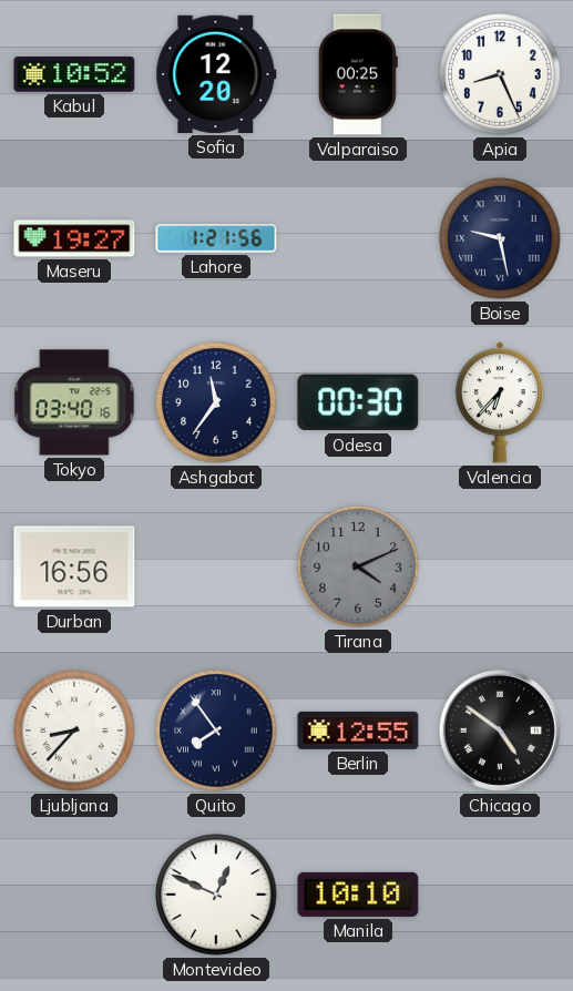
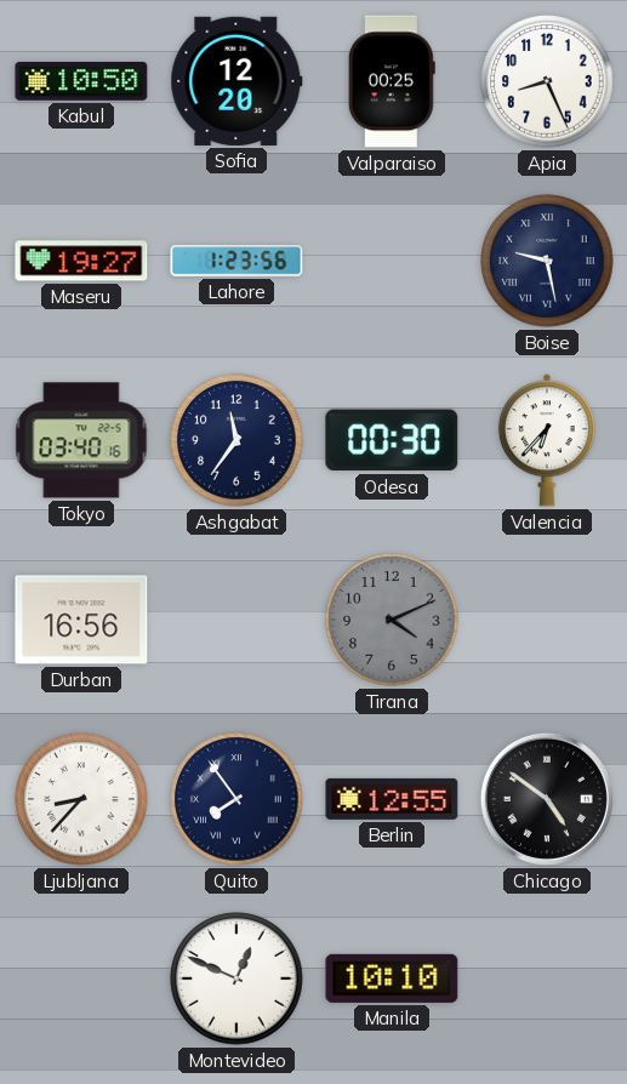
Kabul: 10:52 -> 10:50
Lahore: 1:21 -> 1:23
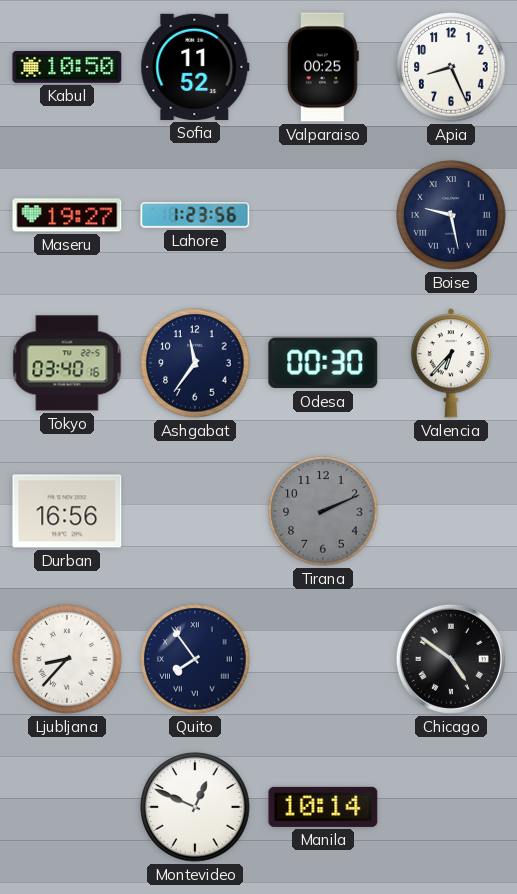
Sofia: 12:20 -> 11:52
Tirana: 4:11 -> 2:11
Berlin: 12:55 -> none
Manila: 10:10 -> 10:14
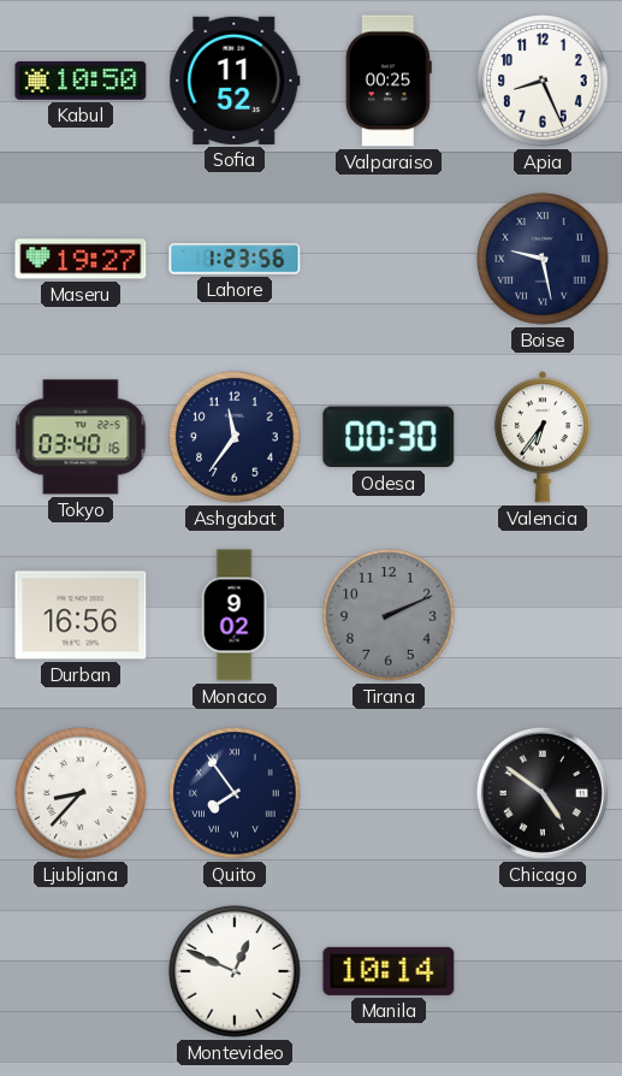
Valencia: 6:37 -> 6:36
Monaco: none -> 9:02
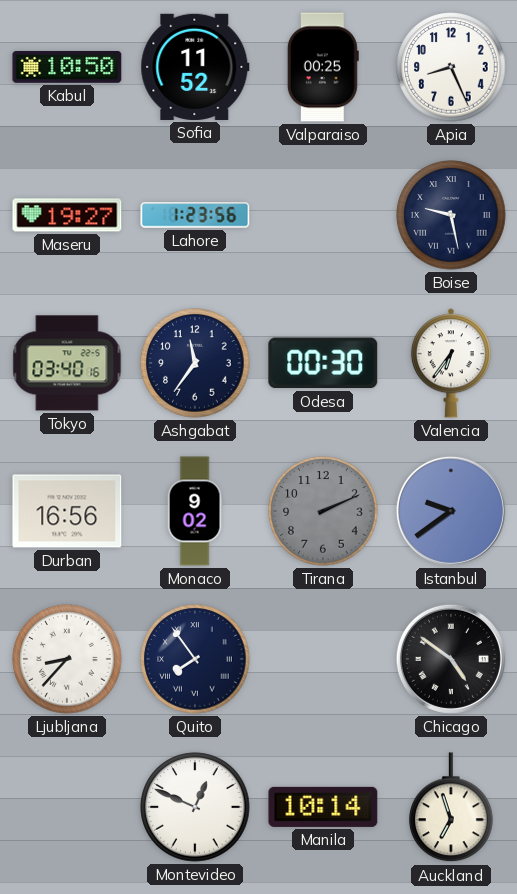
Istanbul: none -> 9:39
Auckland: none -> 6:57
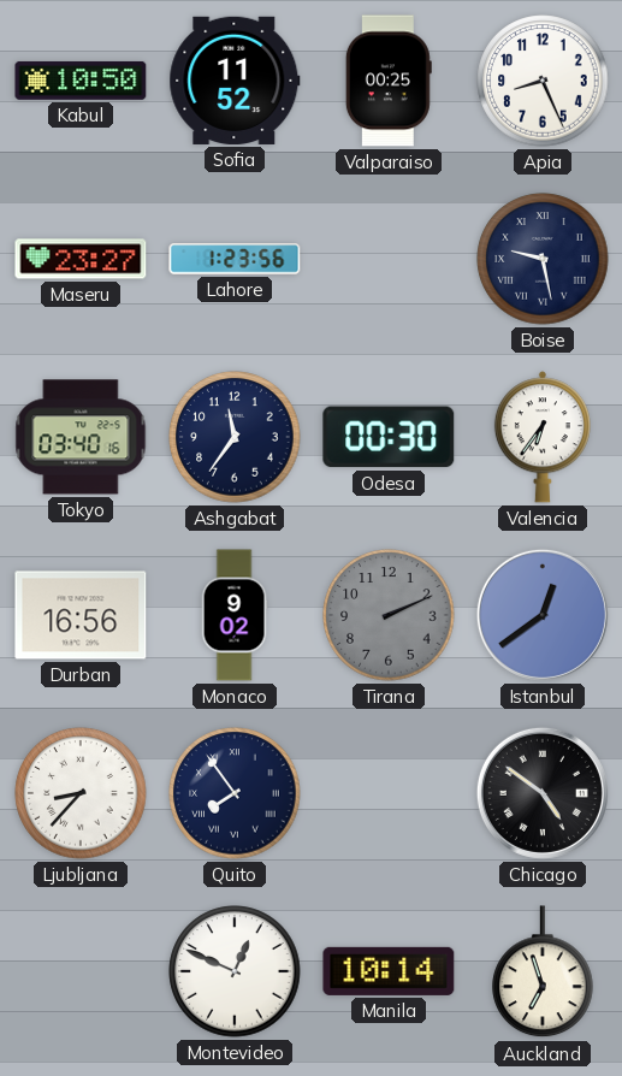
Maseru: 19:27 -> 23:27
Istanbul: 9:39 -> 12:39
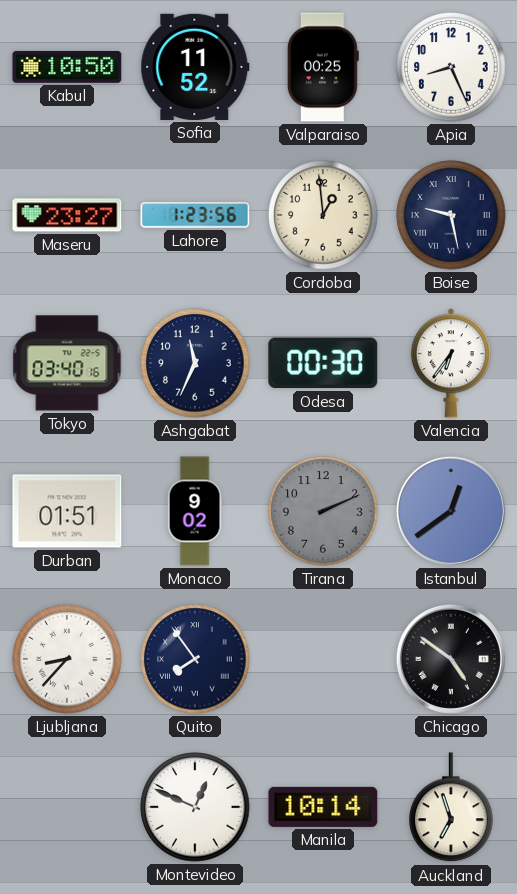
Cordoba: none -> 12:59
Ashgabat: 11:36 -> 11:34
Durban: 16:56 -> 01:51
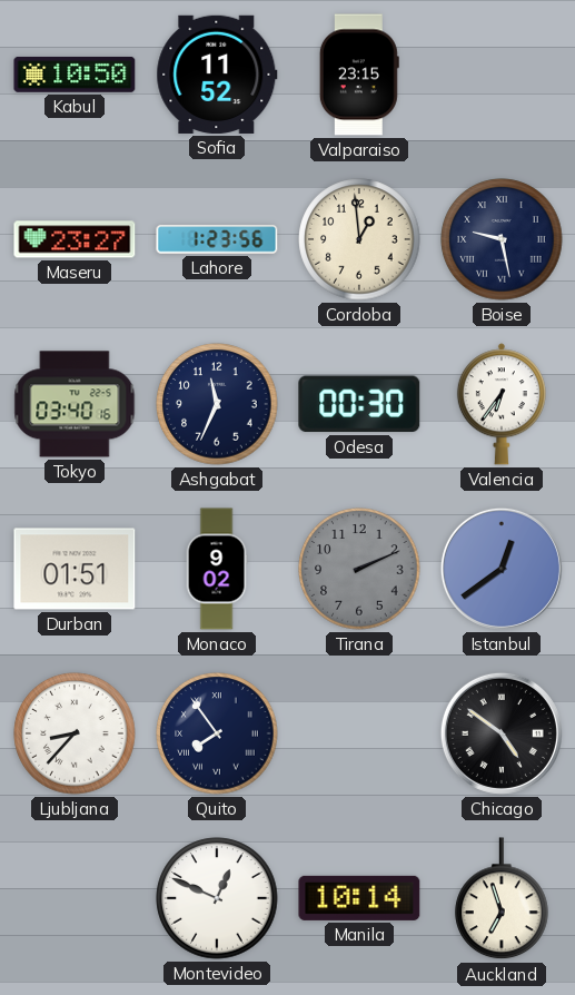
Valparaiso: 00:25 -> 23:15
Apia: 8:26 -> none
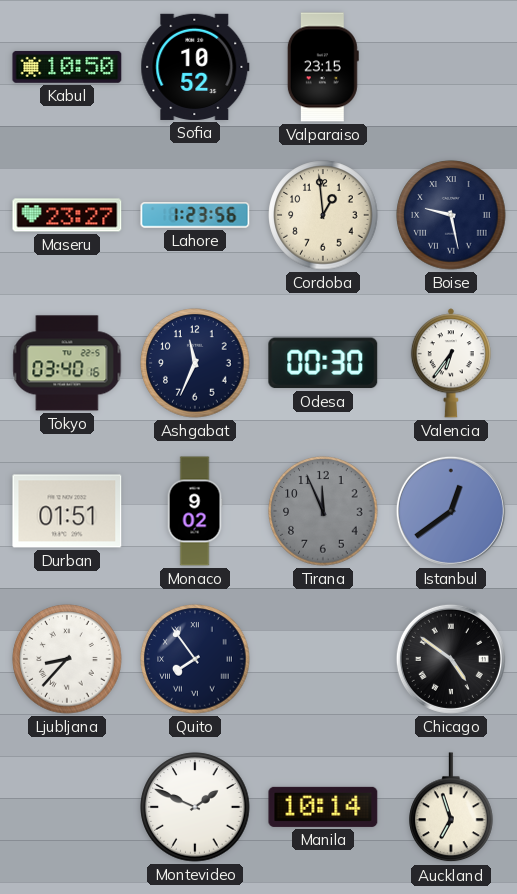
Sofia: 11:52 -> 10:52
Tirana: 2:11 -> 11:56
Montevideo: 12:49 -> 1:49
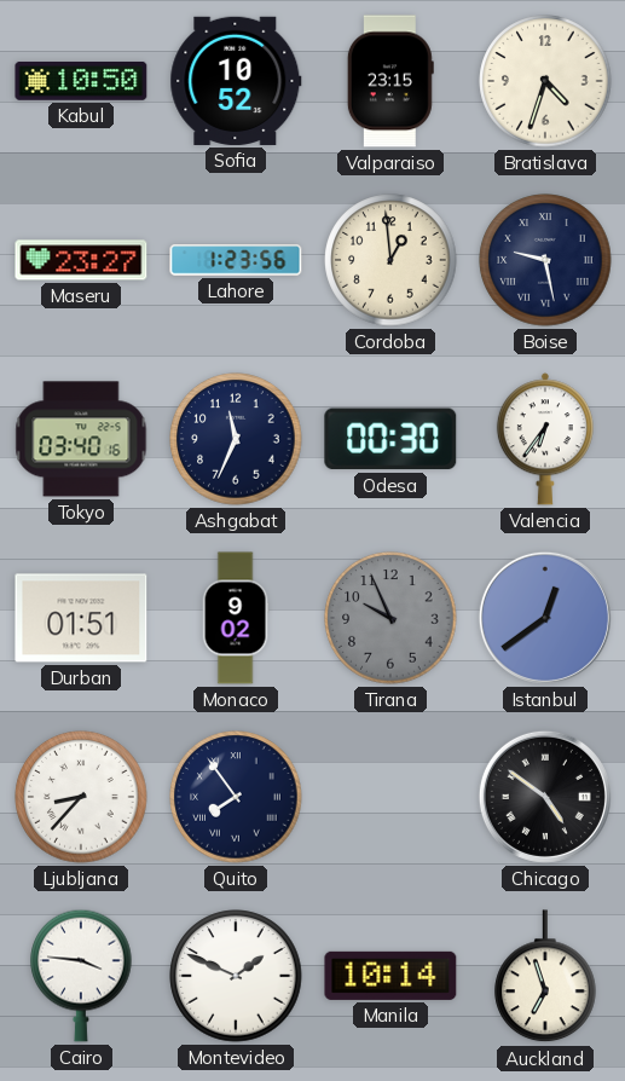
Bratislava: none -> 4:33
Tirana: 11:56 -> 9:56
Cairo: none -> 3:46
